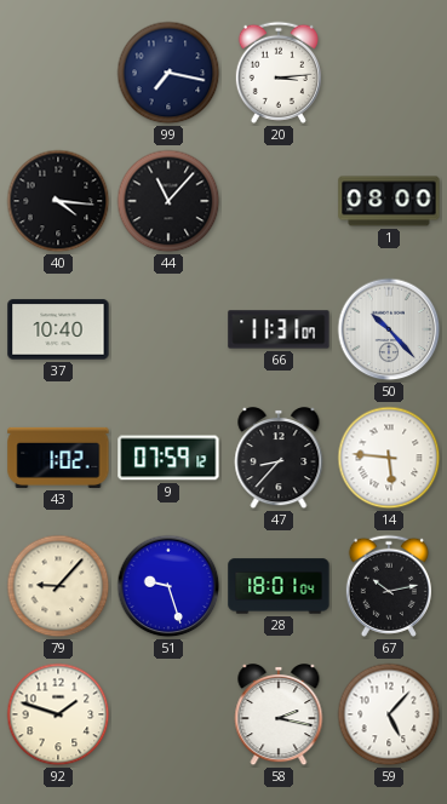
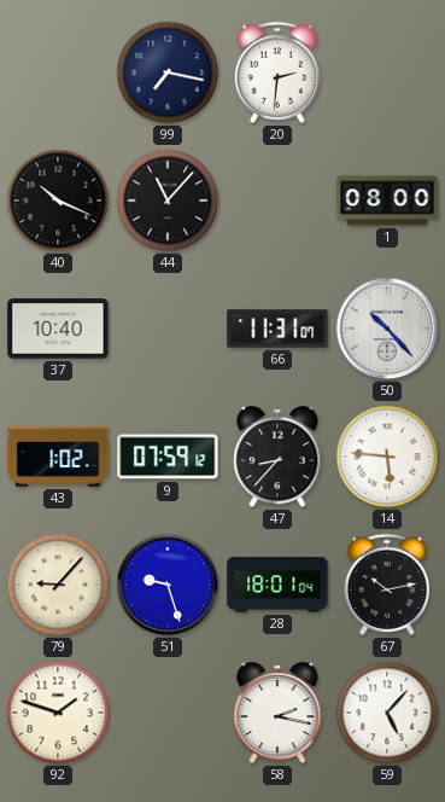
20: 3:14 -> 2:31
40: 4:16 -> 10:19
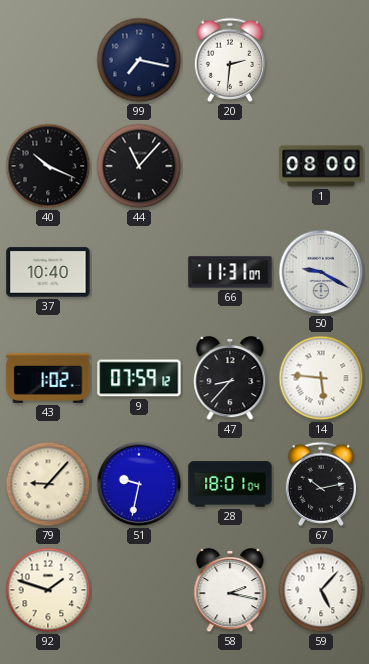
50: 10:23 -> 9:20
51: 9:27 -> 9:32
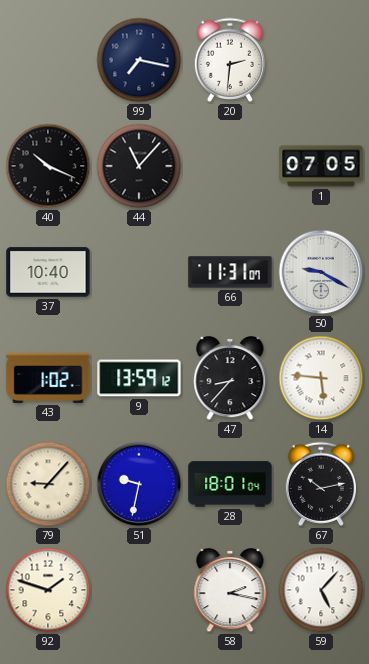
1: 08:00 -> 07:05
9: 07:59 -> 13:59
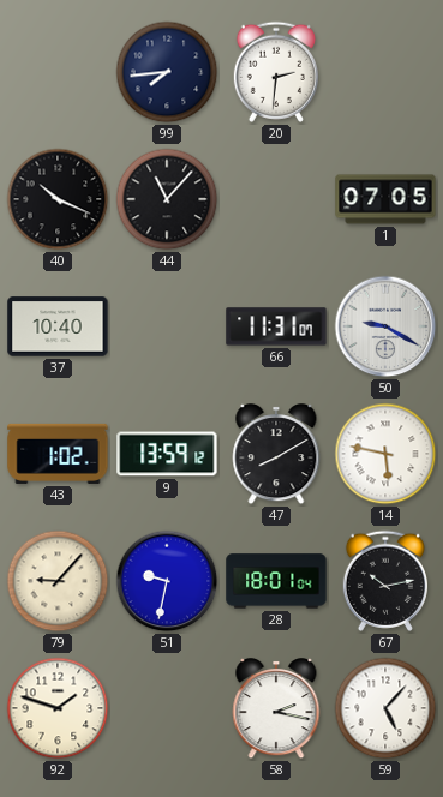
99: 7:17 -> 7:44
47: 8:37 -> 8:10
14: 5:46 -> 5:47
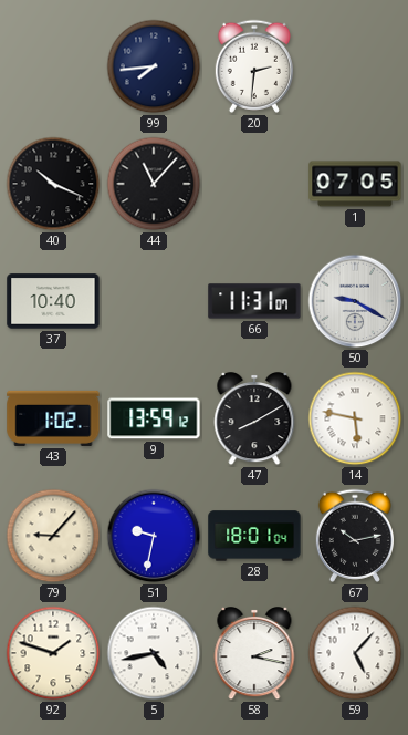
5: none -> 4:43
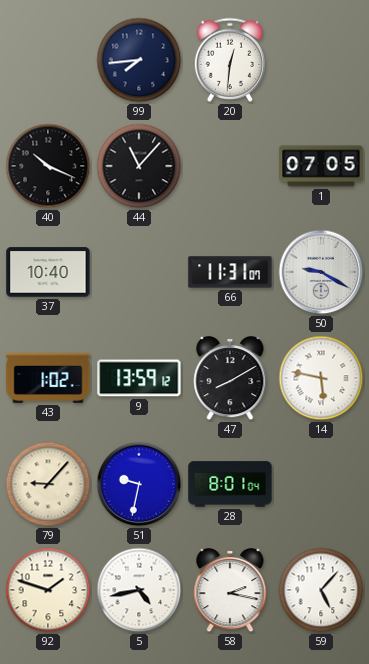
20: 2:31 -> 12:31
28: 18:01 -> 8:01
67: 10:13 -> none
